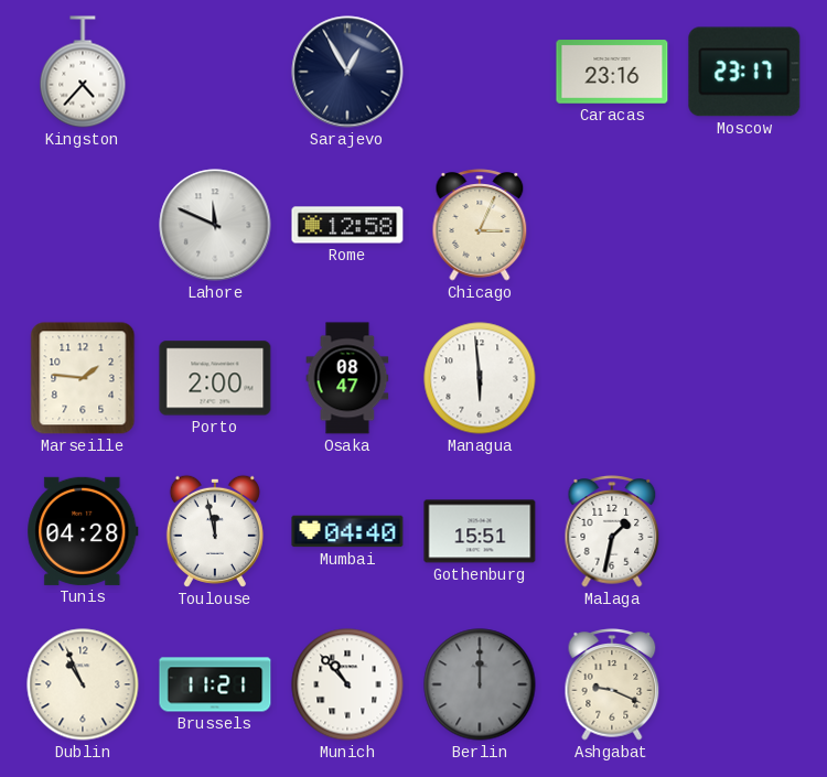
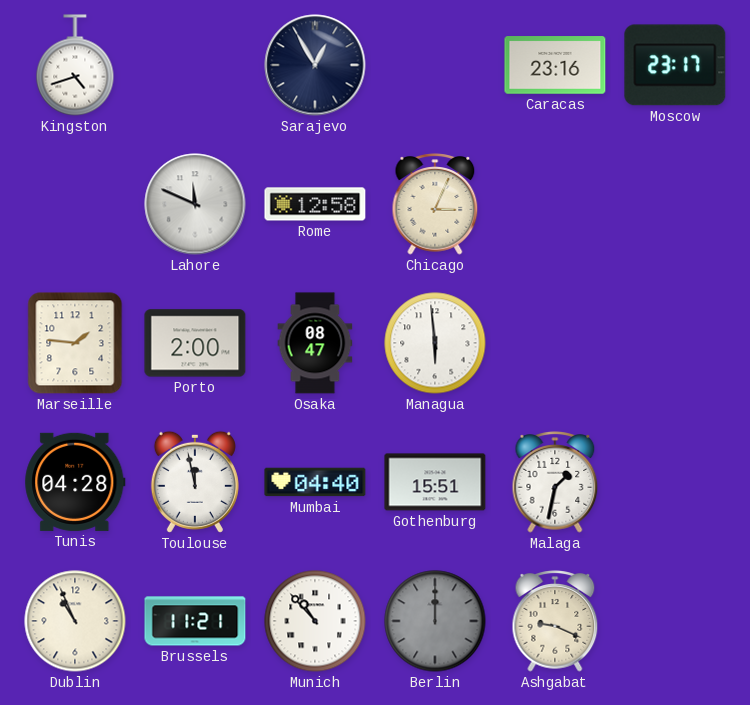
Kingston: 4:37 -> 4:42
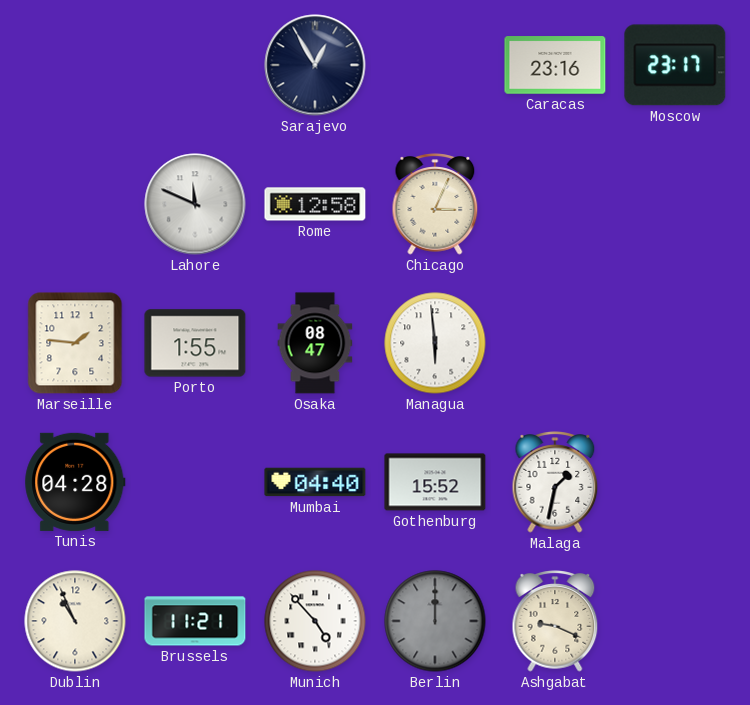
Kingston: 4:42 -> none
Porto: 2:00 -> 1:55
Toulouse: 11:58 -> none
Gothenburg: 15:51 -> 15:52
Munich: 10:53 -> 4:53
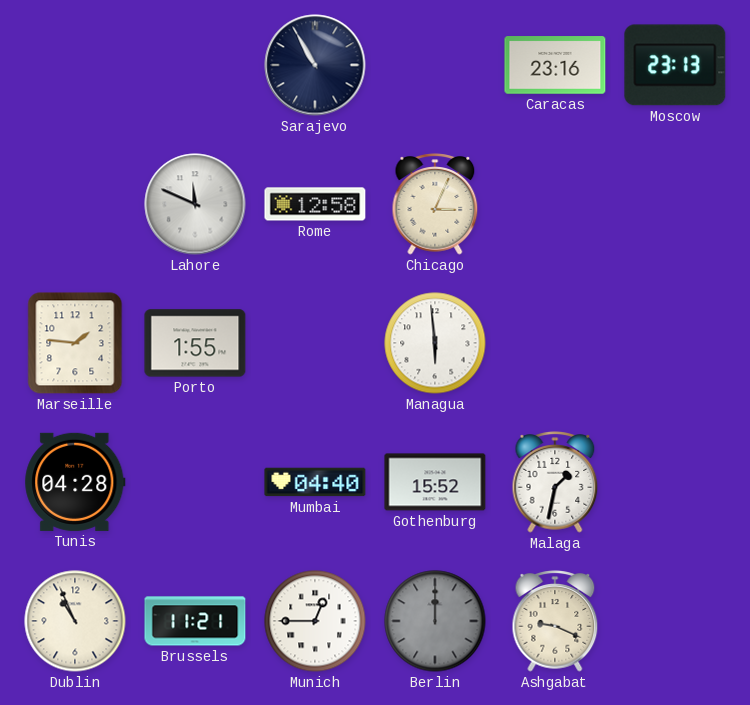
Sarajevo: 12:55 -> 10:55
Moscow: 23:17 -> 23:13
Osaka: 08:47 -> none
Munich: 4:53 -> 12:45
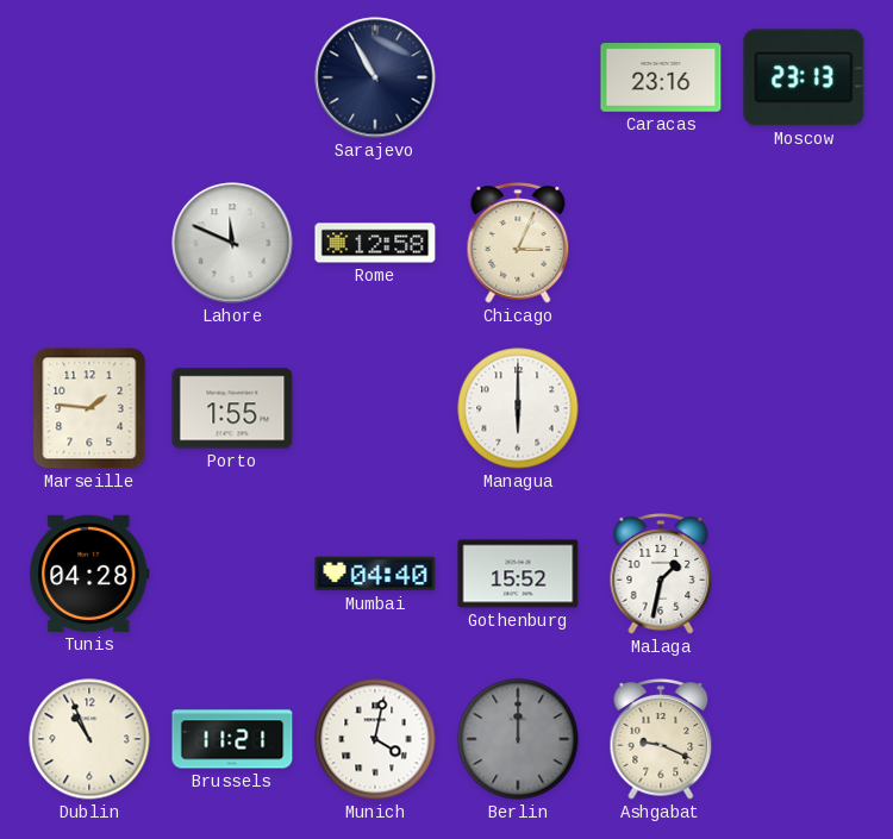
Managua: 5:59 -> 6:00
Munich: 12:45 -> 4:02
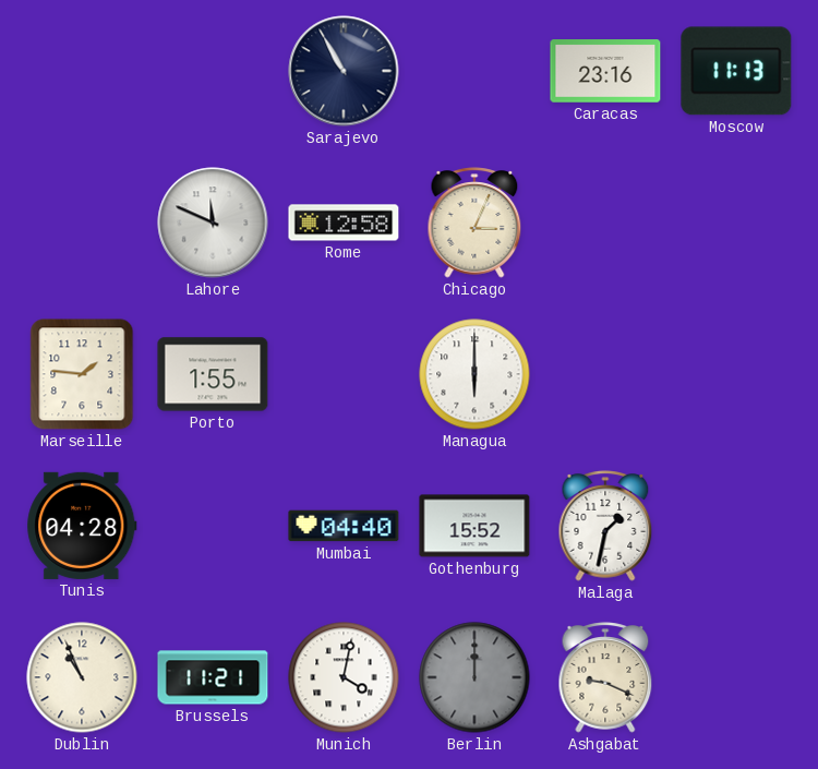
Moscow: 23:13 -> 11:13
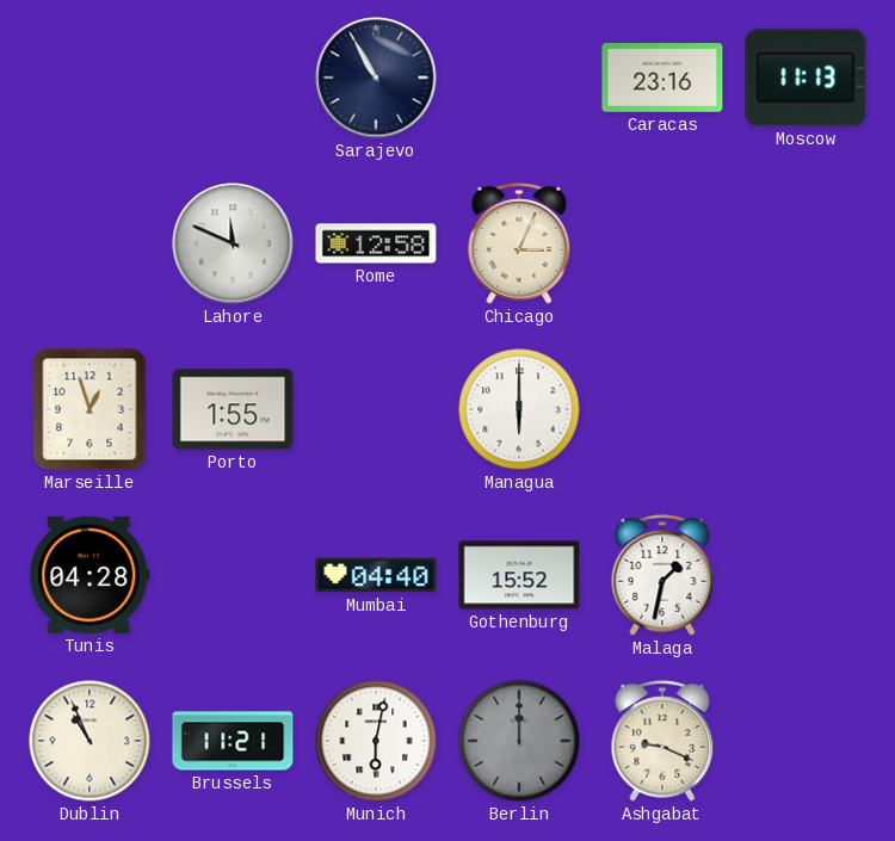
Marseille: 1:46 -> 12:57
Munich: 4:02 -> 6:02
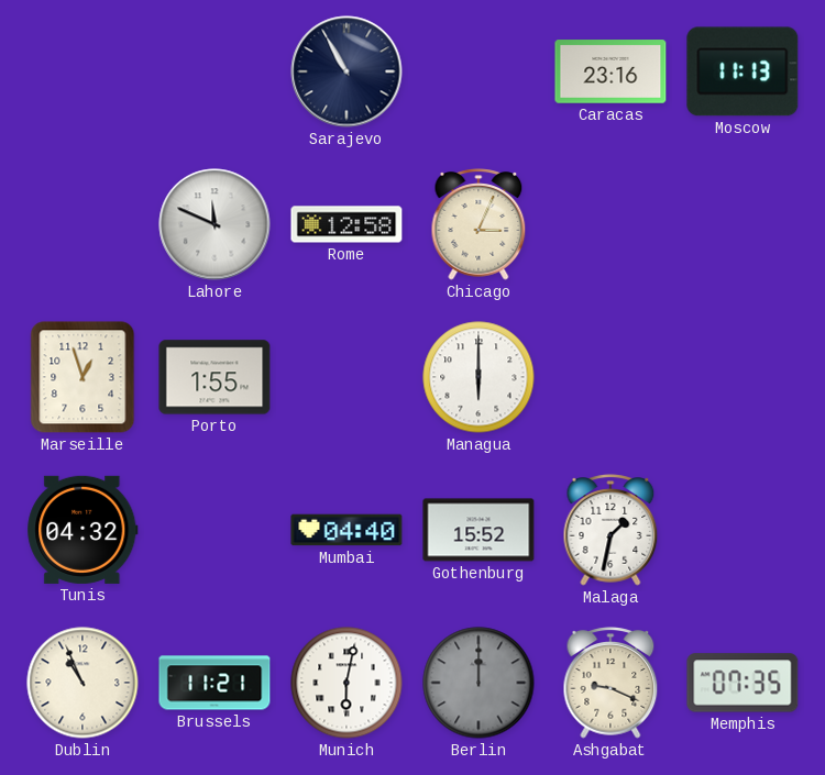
Tunis: 04:28 -> 04:32
Memphis: none -> 07:35
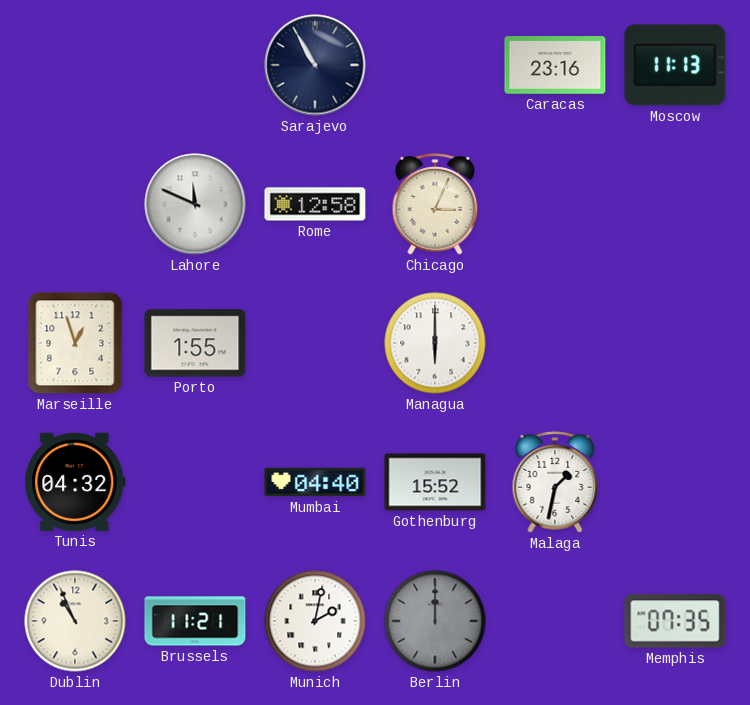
Munich: 6:02 -> 2:02
Ashgabat: 9:19 -> none
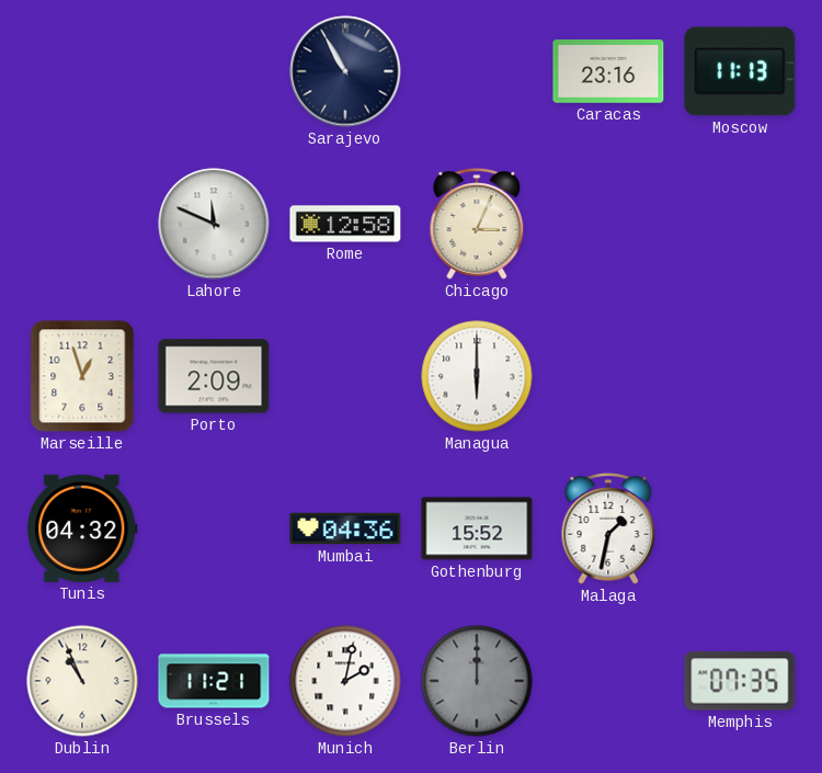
Porto: 1:55 -> 2:09
Mumbai: 04:40 -> 04:36
